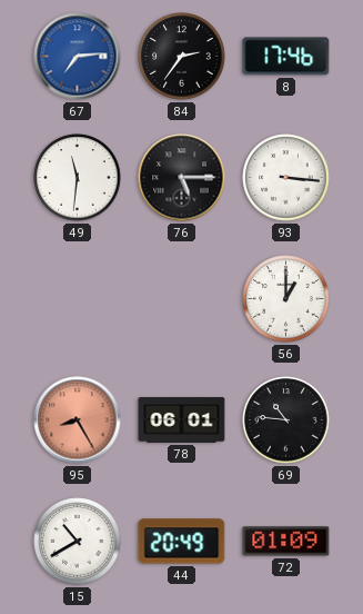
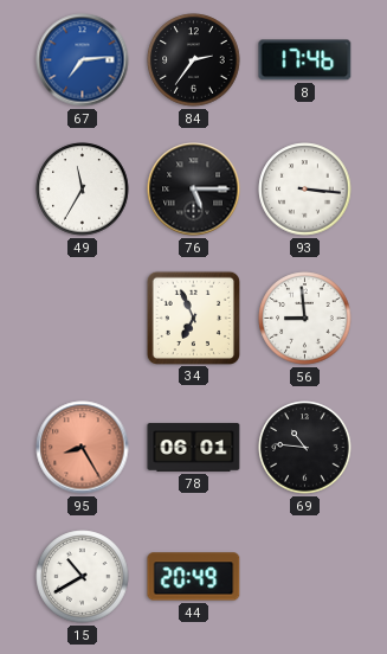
49: 11:31 -> 11:35
34: none -> 6:56
56: 1:00 -> 8:59
72: 01:09 -> none
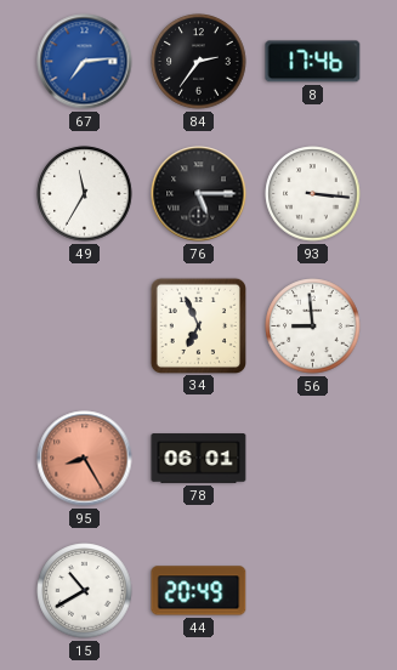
69: 10:46 -> none
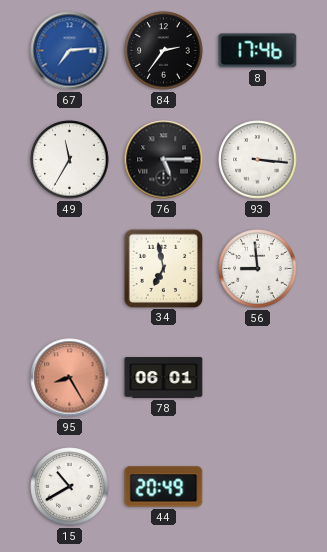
34: 6:56 -> 6:58
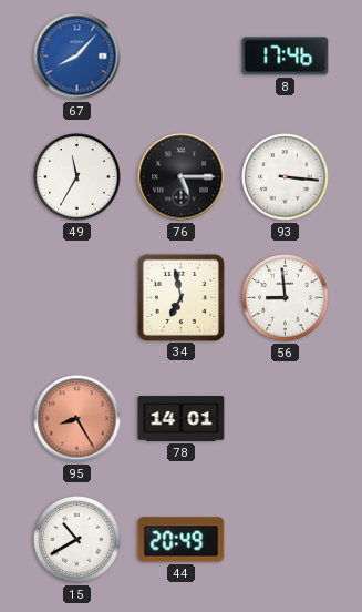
67: 7:14 -> 8:07
84: 2:36 -> none
78: 06:01 -> 14:01
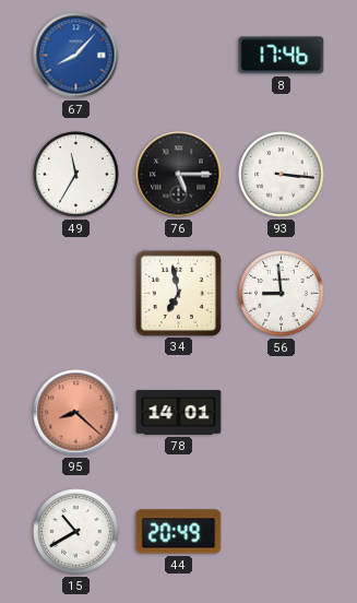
95: 8:25 -> 8:22
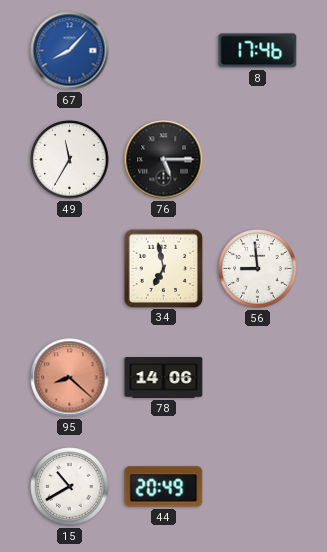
93: 3:16 -> none
78: 14:01 -> 14:06
